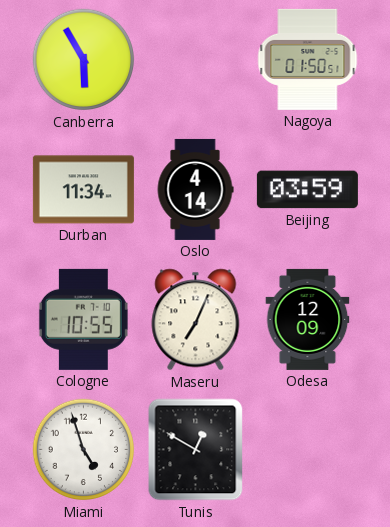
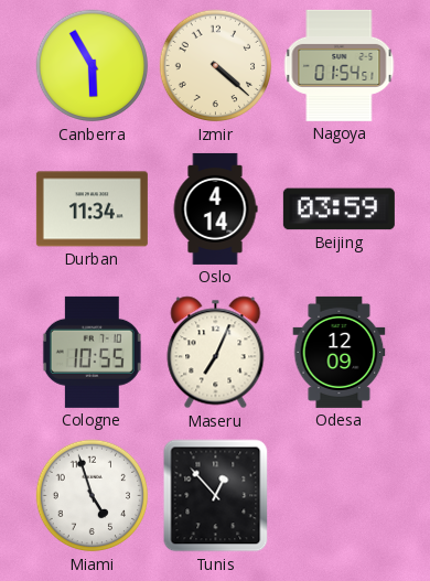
Izmir: none -> 4:22
Nagoya: 01:50 -> 01:54
Tunis: 12:50 -> 12:53
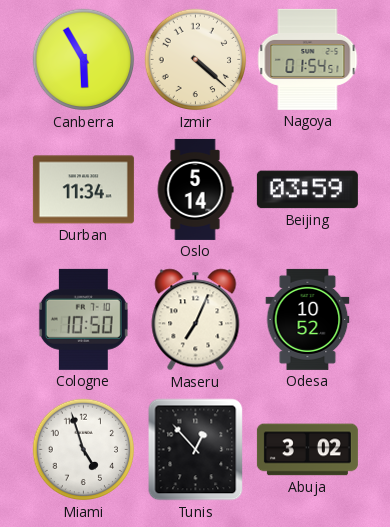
Oslo: 4:14 -> 5:14
Cologne: 10:55 -> 10:50
Odesa: 12:09 -> 10:52
Abuja: none -> 3:02
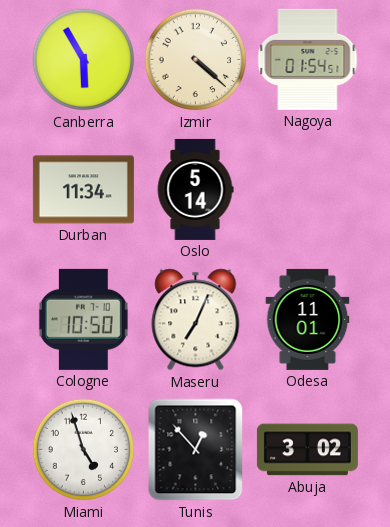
Beijing: 03:59 -> none
Odesa: 10:52 -> 11:01
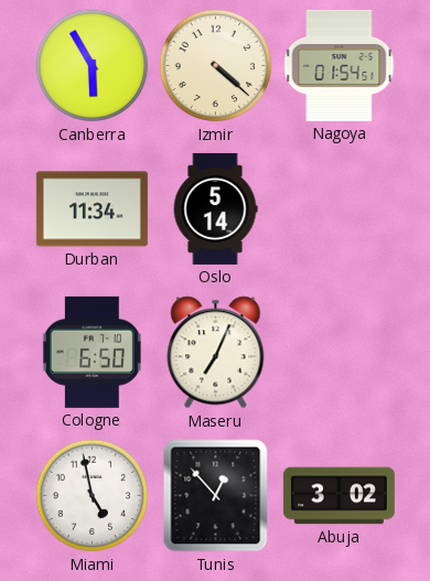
Cologne: 10:50 -> 6:50
Odesa: 11:01 -> none
Miami: 4:57 -> 4:58
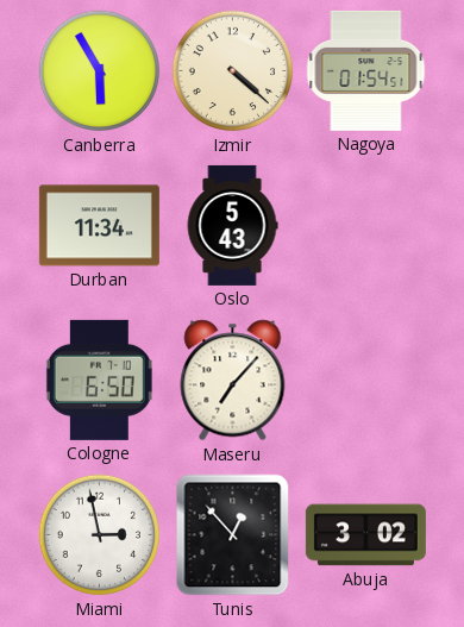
Oslo: 5:14 -> 5:43
Maseru: 7:04 -> 7:07
Miami: 4:58 -> 2:58
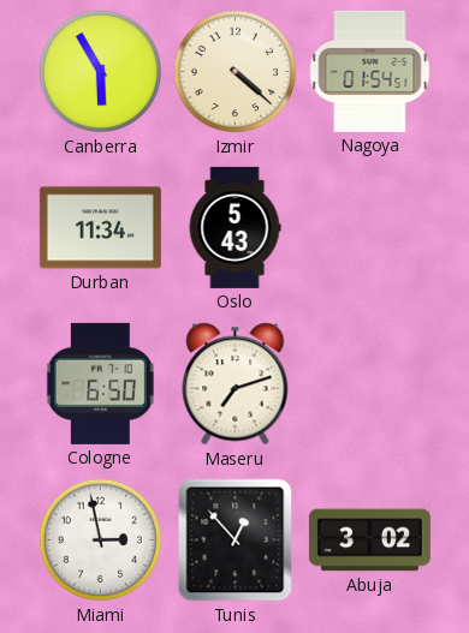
Maseru: 7:07 -> 7:12
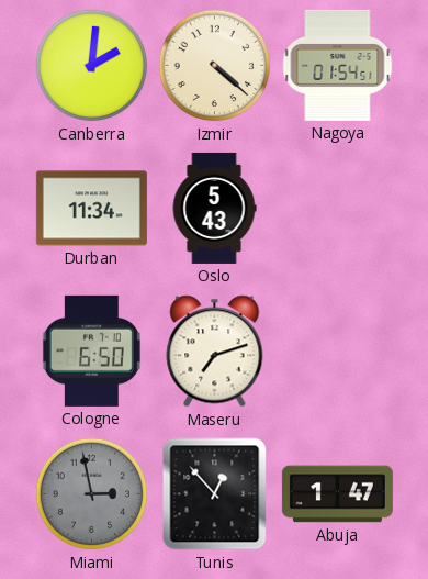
Canberra: 5:55 -> 2:01
Miami dial: white -> grey
Abuja: 3:02 -> 1:47
